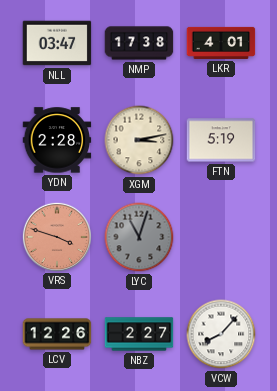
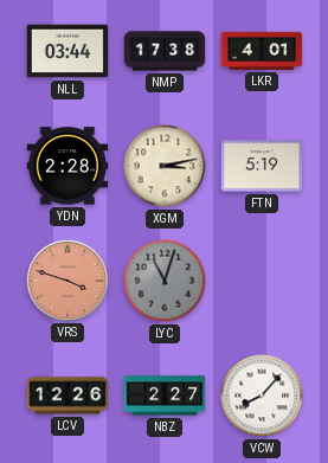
NLL: 03:47 -> 03:44
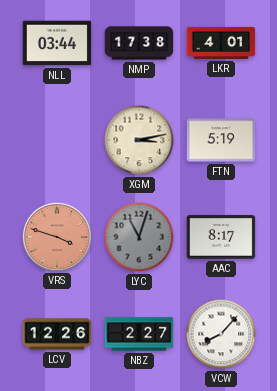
YDN: 2:28 -> none
AAC: none -> 8:17
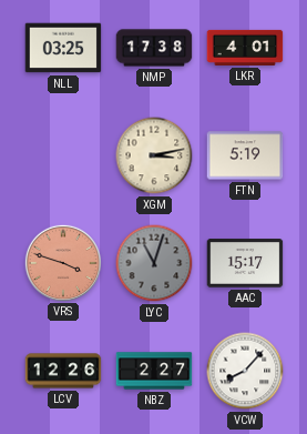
NLL: 03:44 -> 03:25
AAC: 8:17 -> 15:17
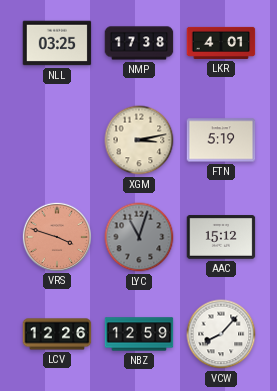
AAC: 15:17 -> 15:12
NBZ: 2:27 -> 12:59
